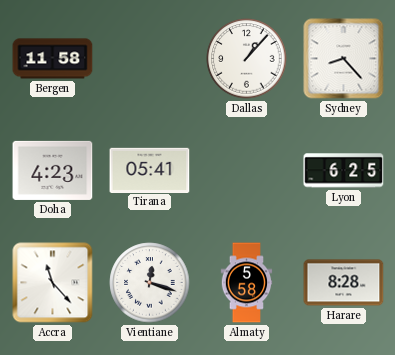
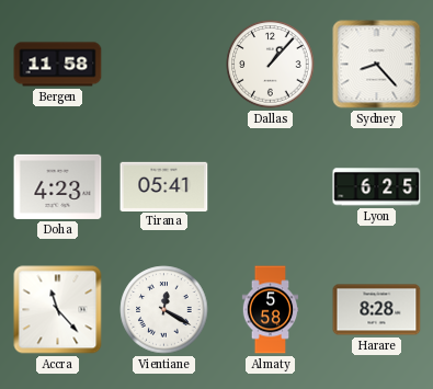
Vientiane: 12:18 -> 12:20
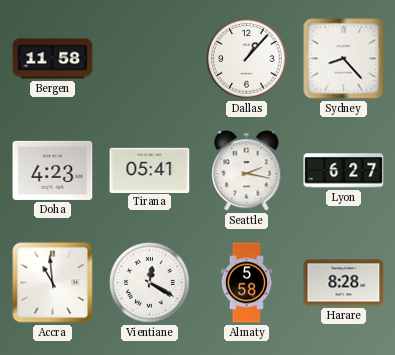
Seattle: none -> 2:17
Lyon: 6:25 -> 6:27
Accra: 11:23 -> 10:59
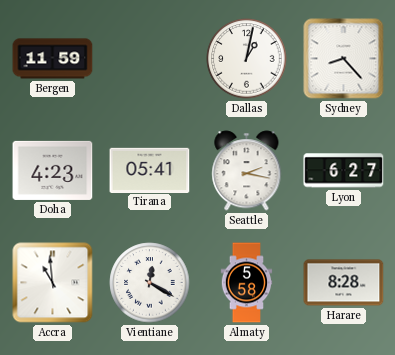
Bergen: 11:58 -> 11:59
Dallas: 1:07 -> 1:02
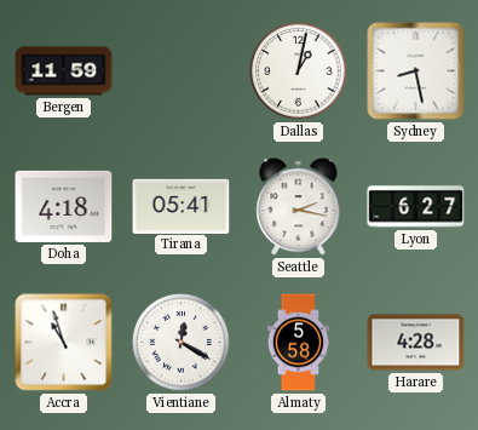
Sydney: 8:23 -> 8:28
Doha: 4:23 -> 4:18
Accra: 10:59 -> 10:57
Harare: 8:28 -> 4:28
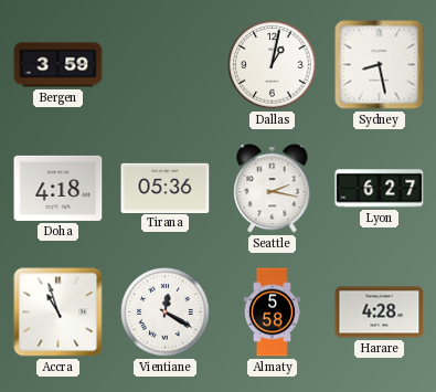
Bergen: 11:59 -> 3:59
Tirana: 05:41 -> 05:36
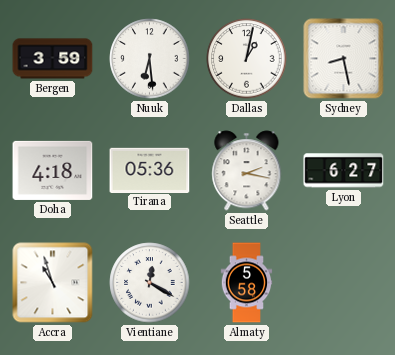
Nuuk: none -> 6:29
Harare: 4:28 -> none
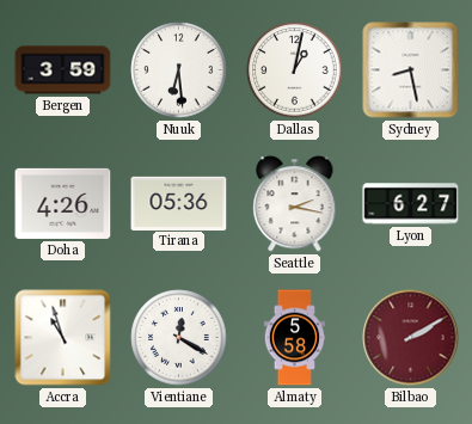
Doha: 4:18 -> 4:26
Bilbao: none -> 2:10
